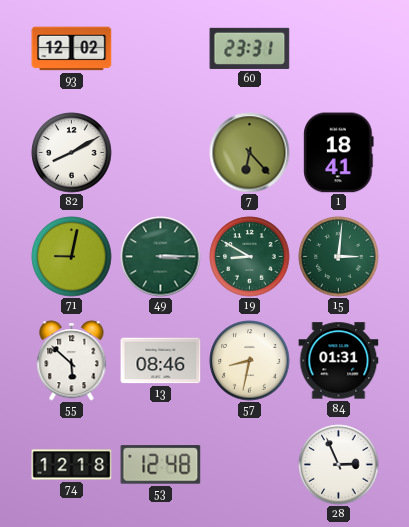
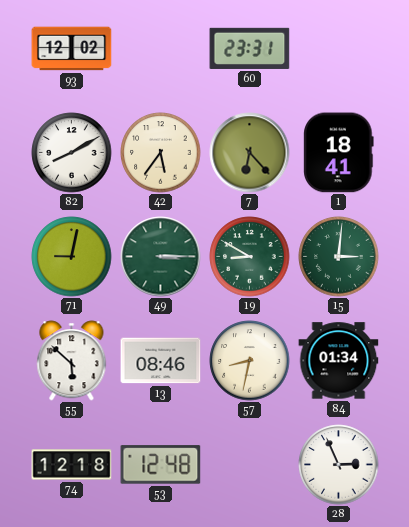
42: none -> 5:36
84: 01:31 -> 01:34
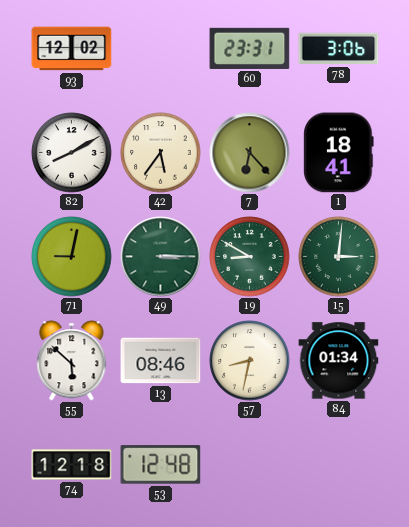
78: none -> 3:06
28: 2:56 -> none
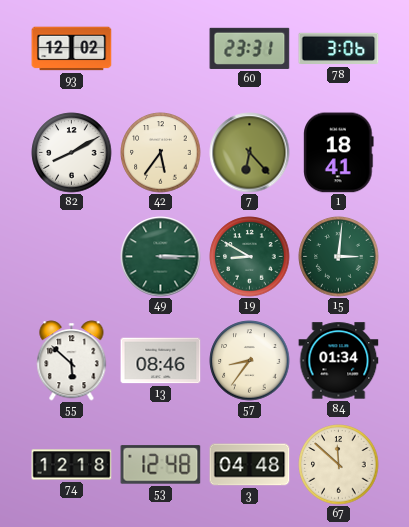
71: 9:02 -> none
57: 8:32 -> 8:36
3: none -> 04:48
67: none -> 11:52
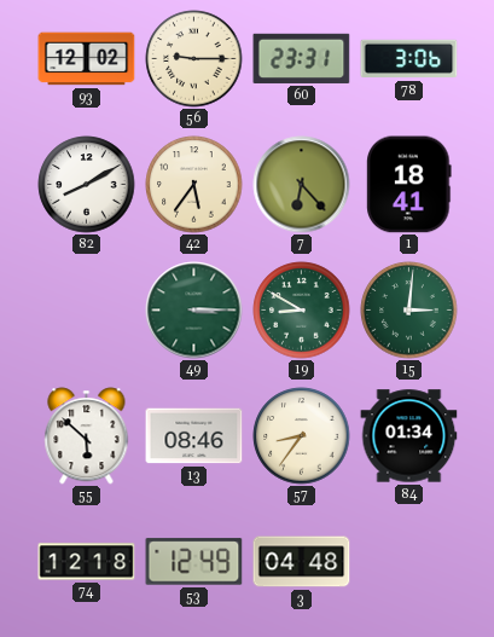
56: none -> 9:15
53: 12:48 -> 12:49
67: 11:52 -> none
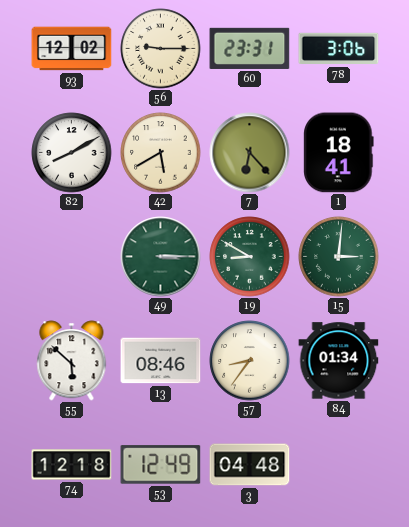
42: 5:36 -> 5:40
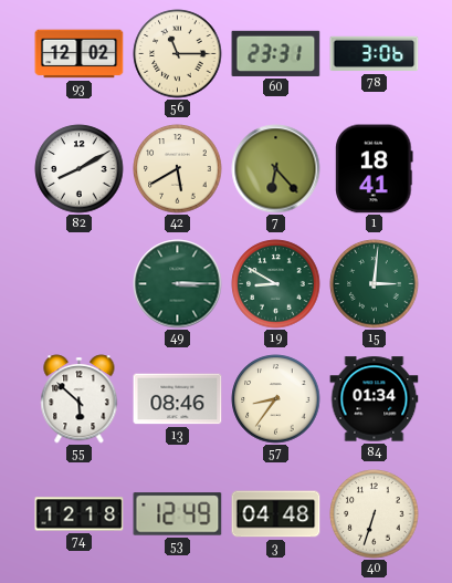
56: 9:15 -> 11:15
40: none -> 6:33
